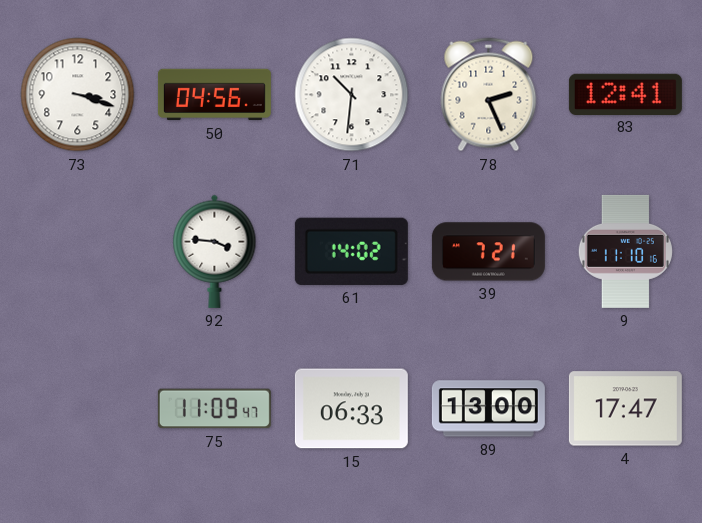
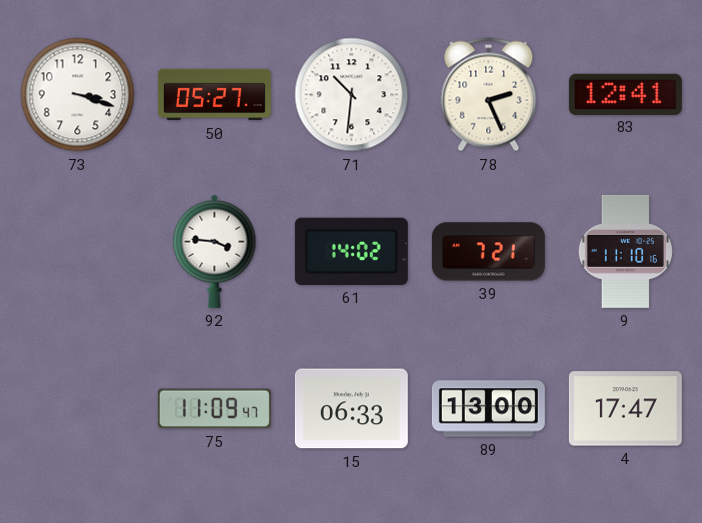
50: 04:56 -> 05:27
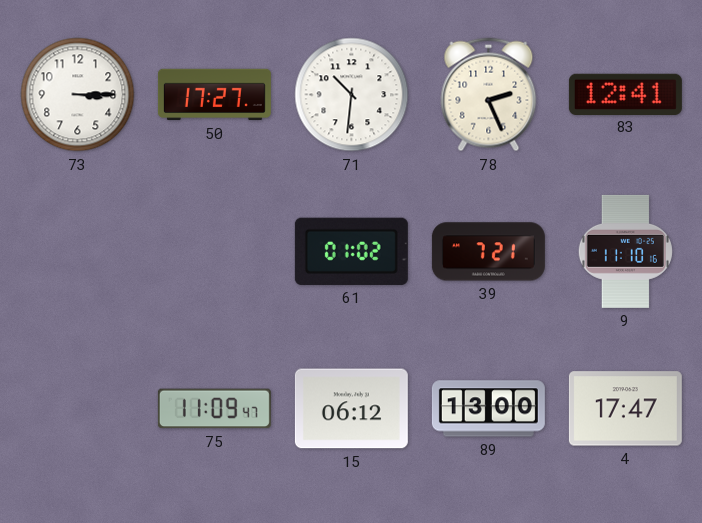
73: 3:18 -> 3:15
50: 05:27 -> 17:27
92: 3:46 -> none
61: 14:02 -> 01:02
15: 06:33 -> 06:12
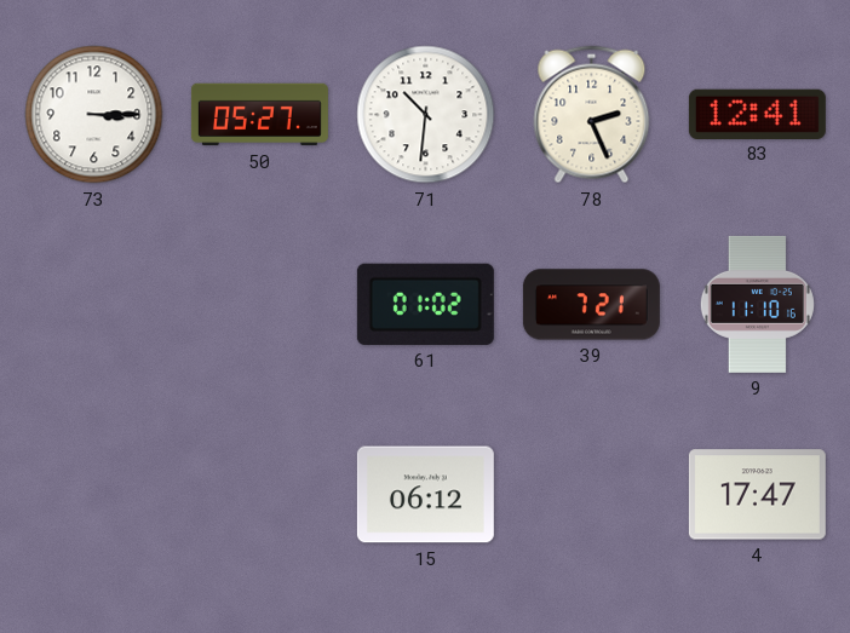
50: 17:27 -> 05:27
75: 11:09 -> none
89: 13:00 -> none
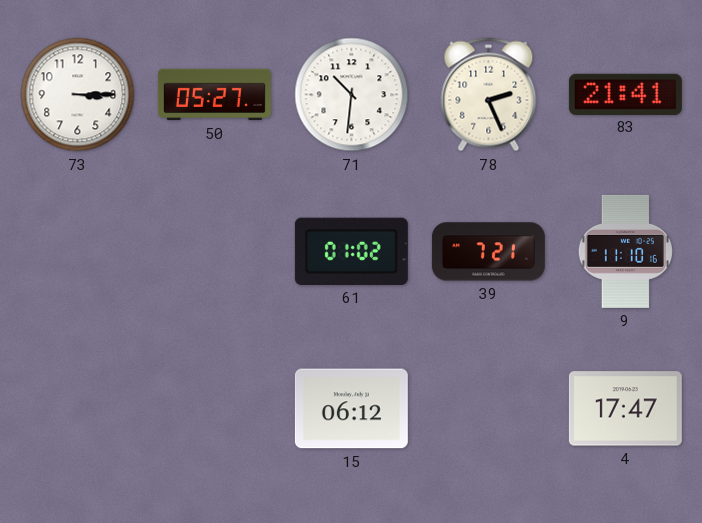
83: 12:41 -> 21:41
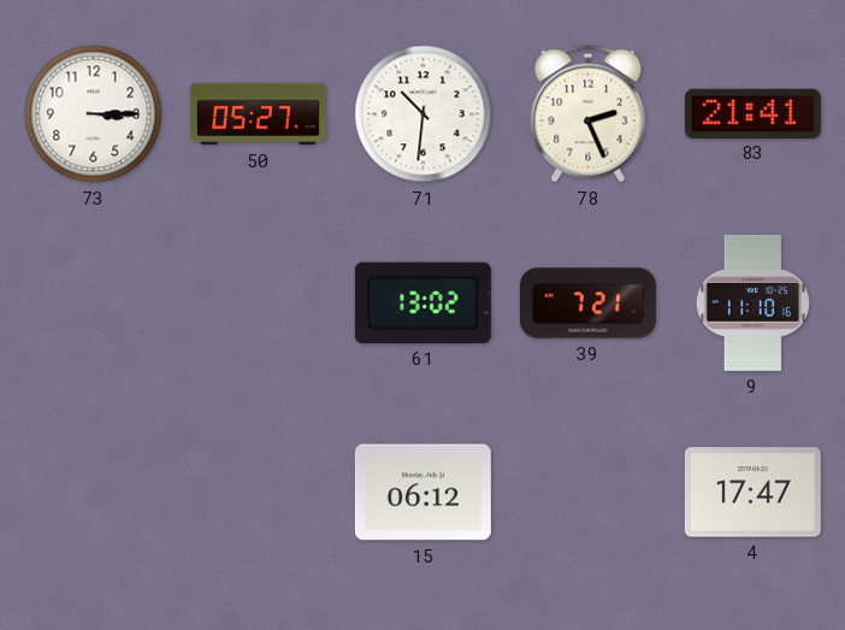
61: 01:02 -> 13:02
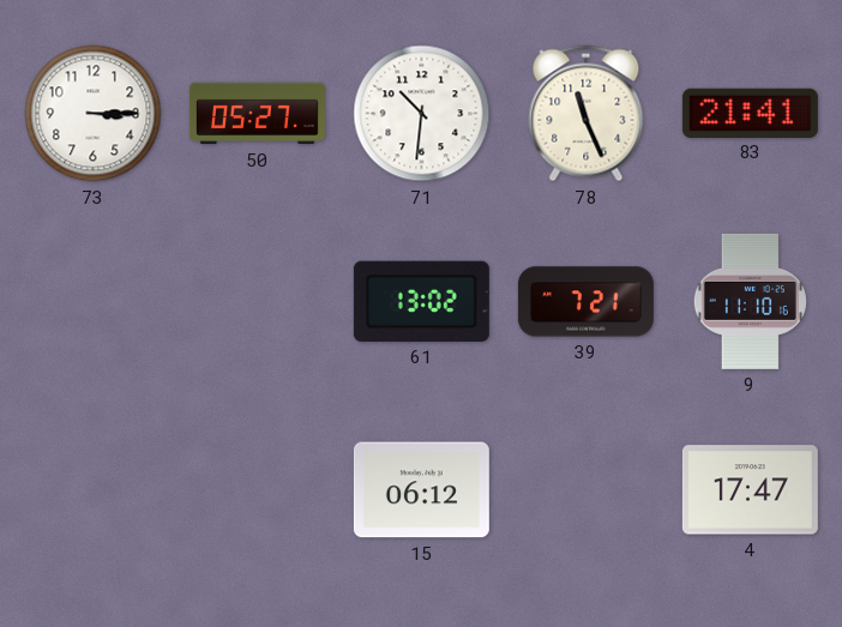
78: 2:26 -> 11:26
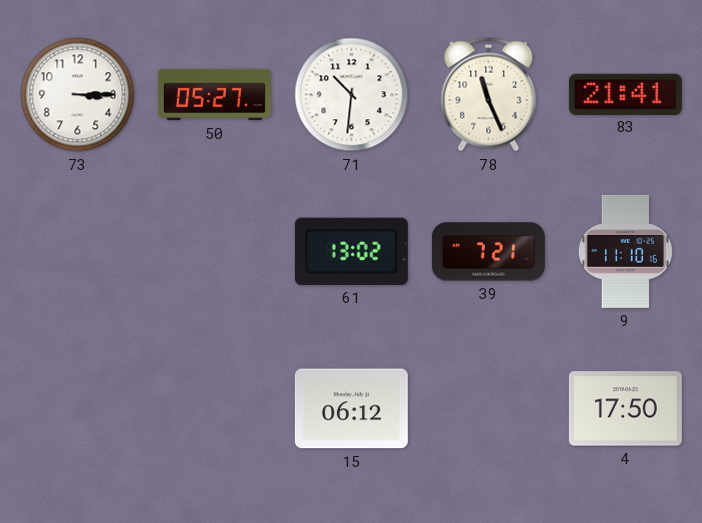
4: 17:47 -> 17:50
